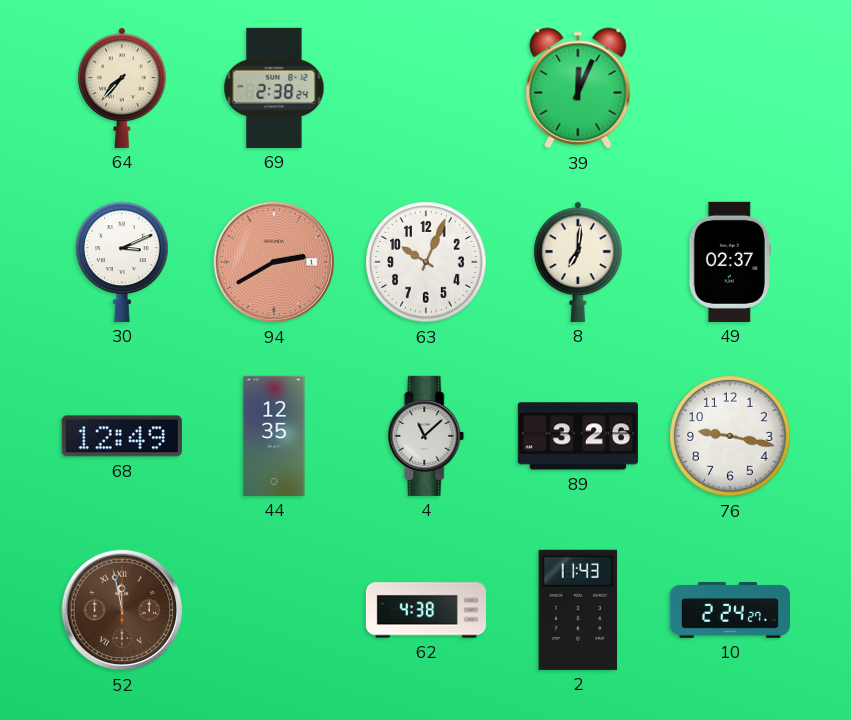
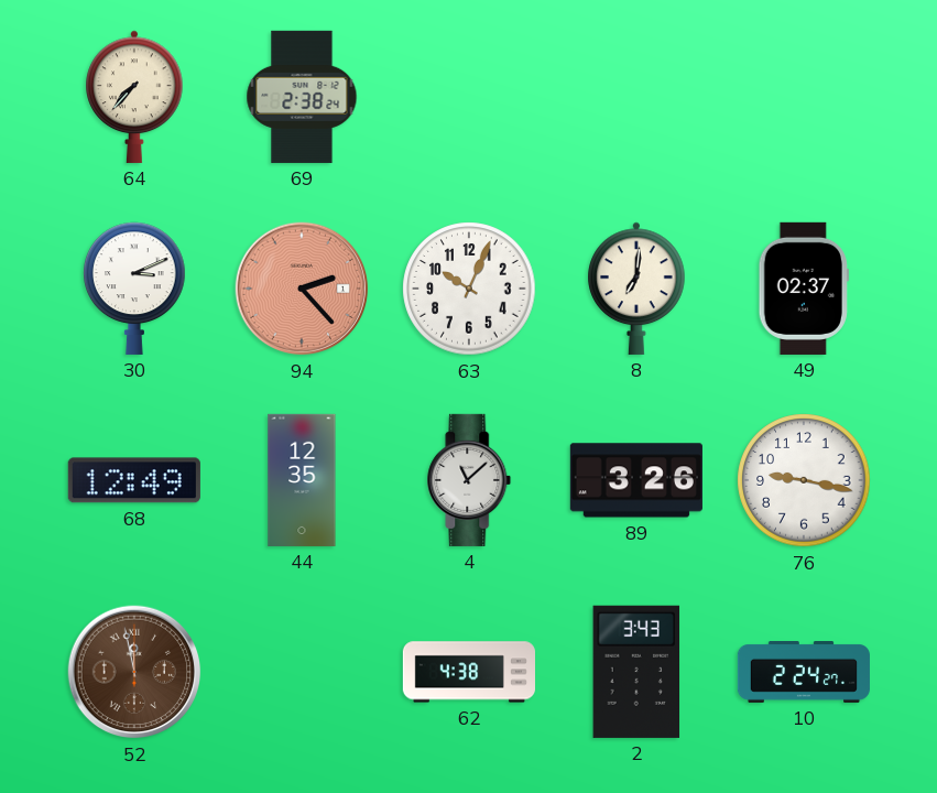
39: 12:04 -> none
94: 2:40 -> 2:23
2: 11:43 -> 3:43
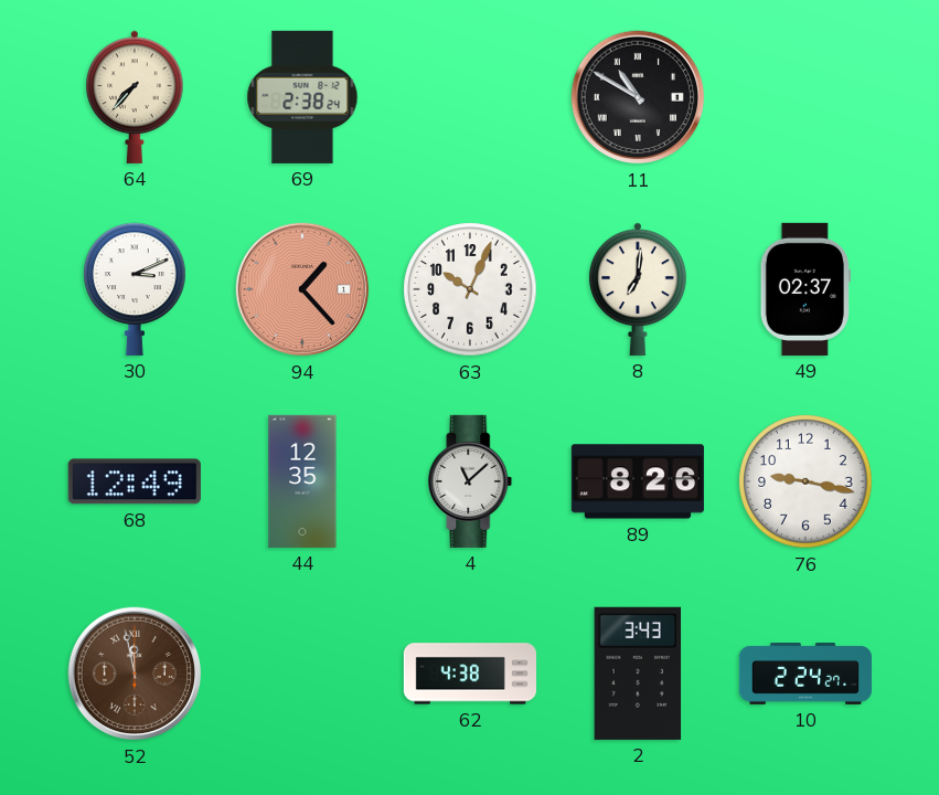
11: none -> 10:50
94: 2:23 -> 1:23
89: 3:26 -> 8:26
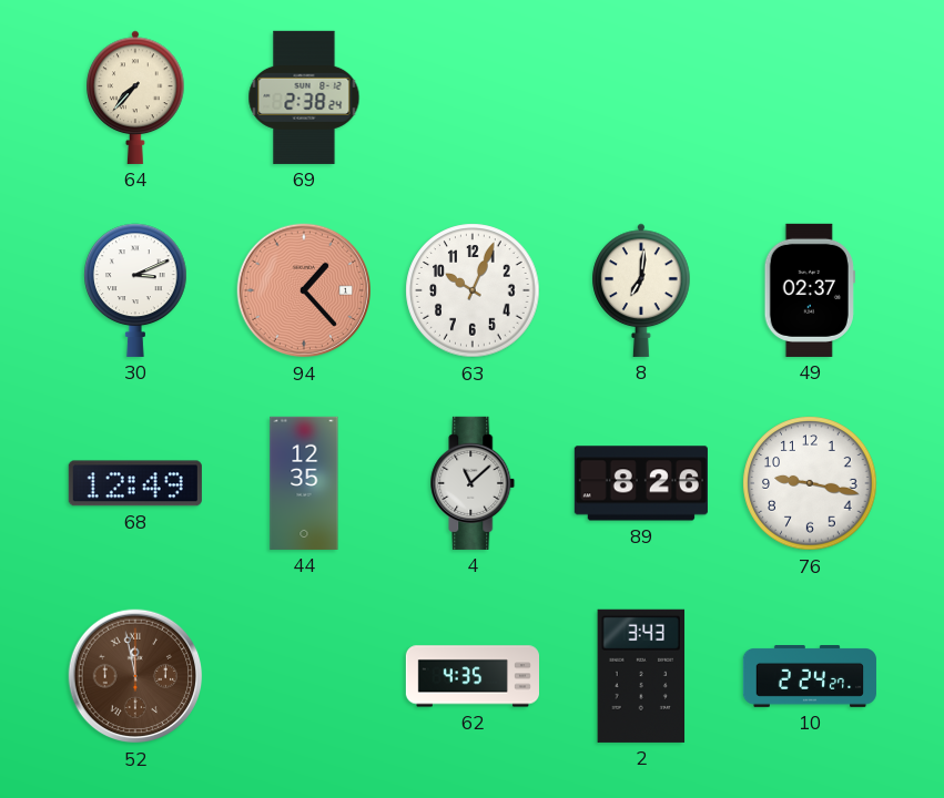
11: 10:50 -> none
62: 4:38 -> 4:35
